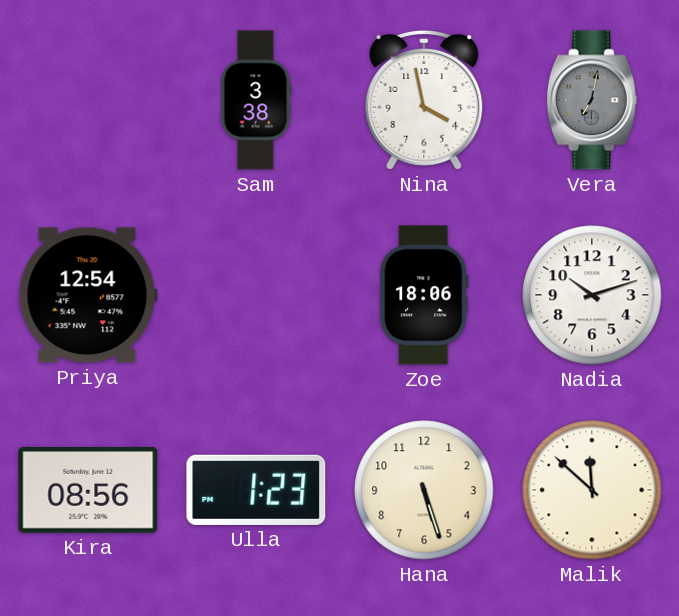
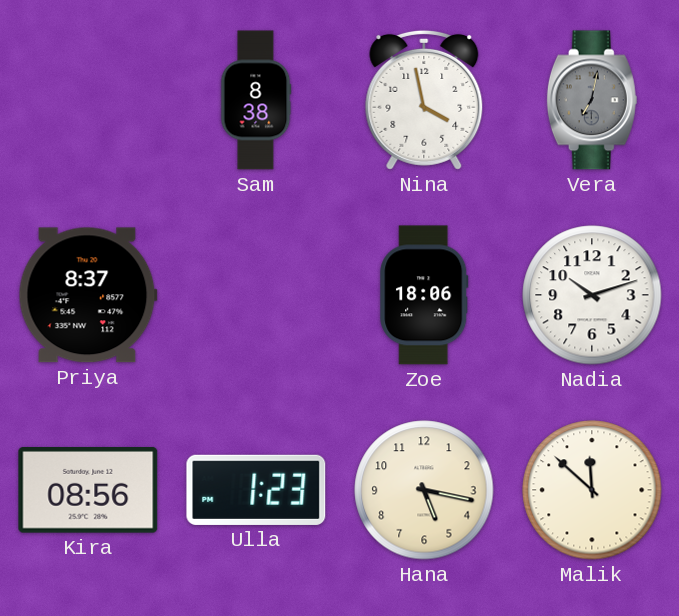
Sam: 3:38 -> 8:38
Priya: 12:54 -> 8:37
Hana: 5:27 -> 5:17
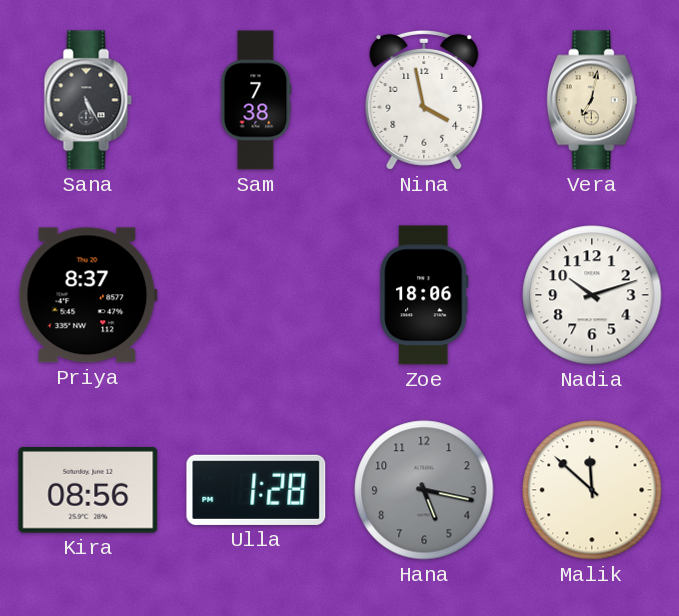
Sana: none -> 5:25
Sam: 8:38 -> 7:38
Vera dial: grey -> cream
Ulla: 1:23 -> 1:28
Hana dial: cream -> grey
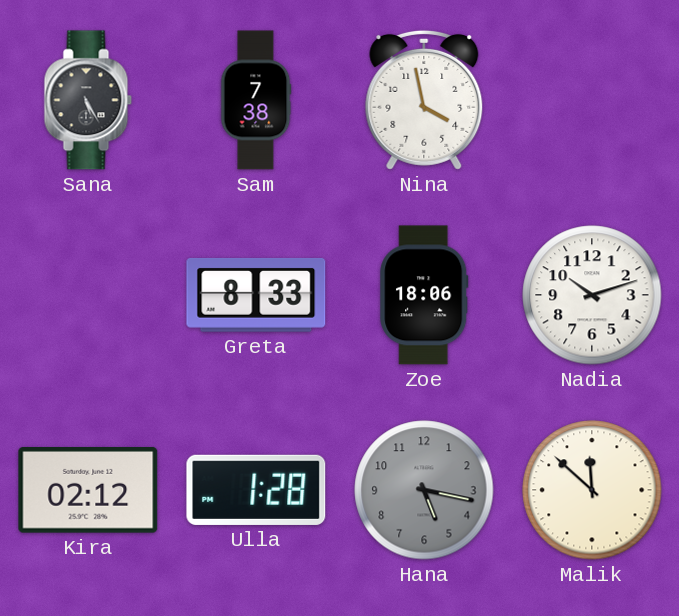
Vera: 7:02 -> none
Priya: 8:37 -> none
Greta: none -> 8:33
Kira: 08:56 -> 02:12
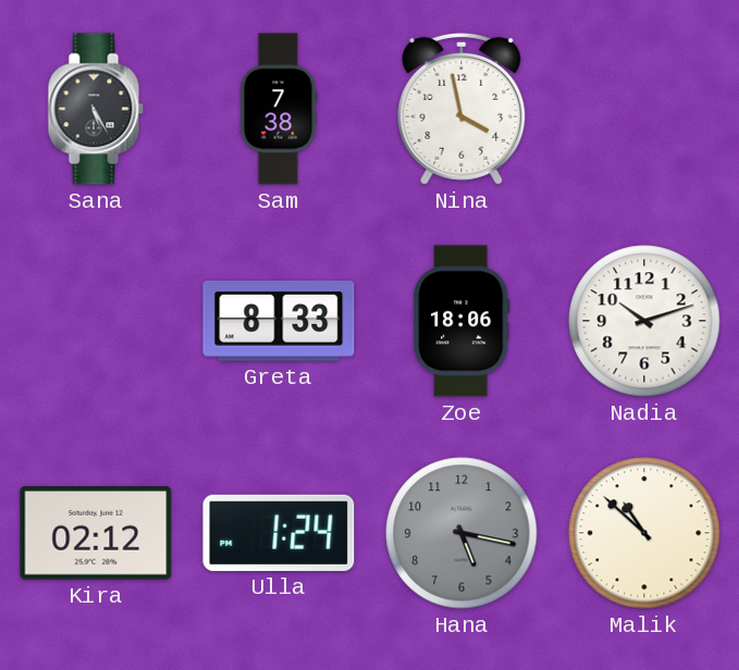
Ulla: 1:28 -> 1:24
Malik: 11:52 -> 10:52
